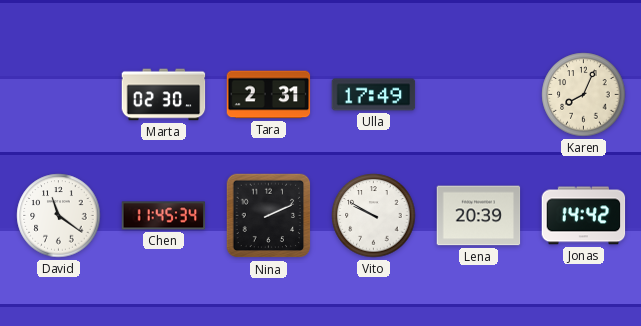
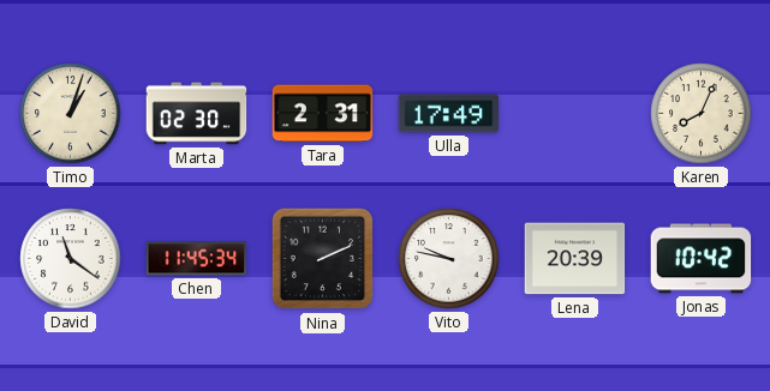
Timo: none -> 1:03
Vito: 9:50 -> 9:47
Jonas: 14:42 -> 10:42
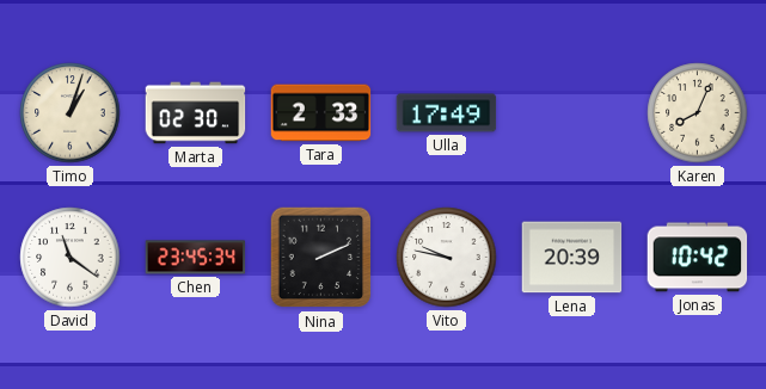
Tara: 2:31 -> 2:33
Chen: 11:45 -> 23:45
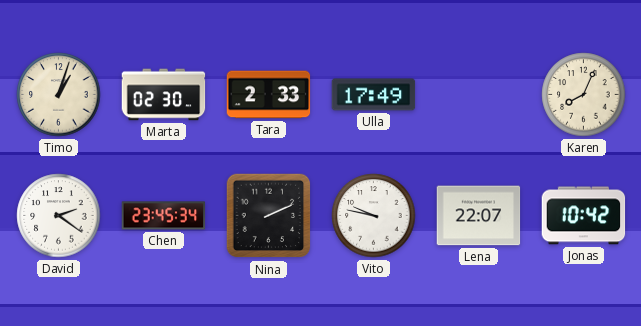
David: 11:21 -> 2:21
Lena: 20:39 -> 22:07
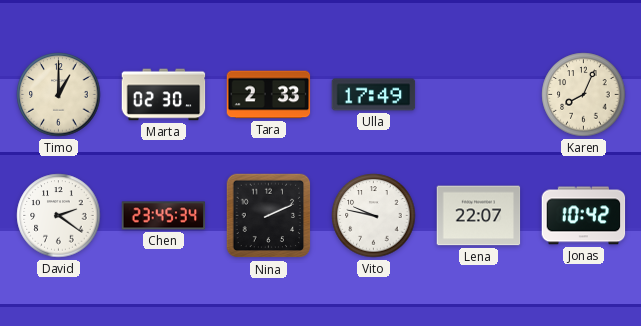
Timo: 1:03 -> 1:00
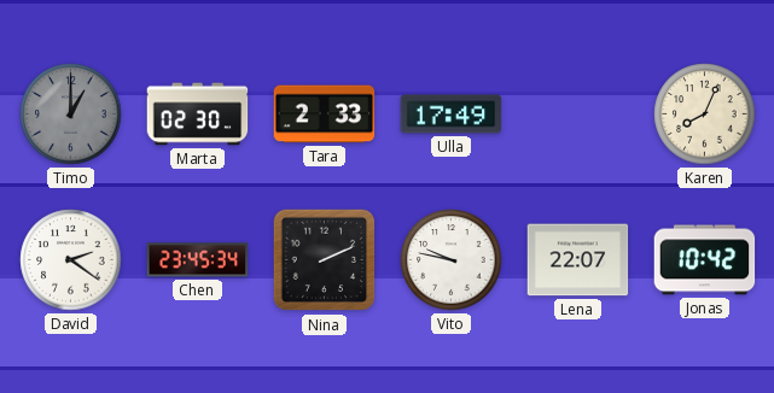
Timo dial: cream -> grey
